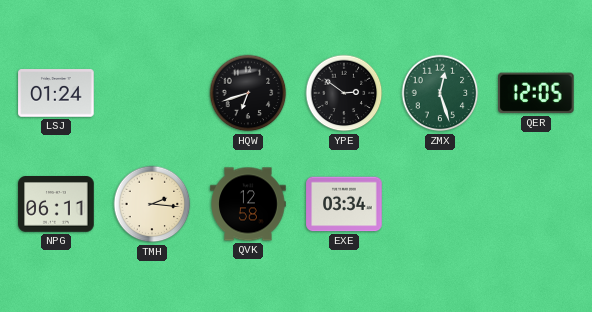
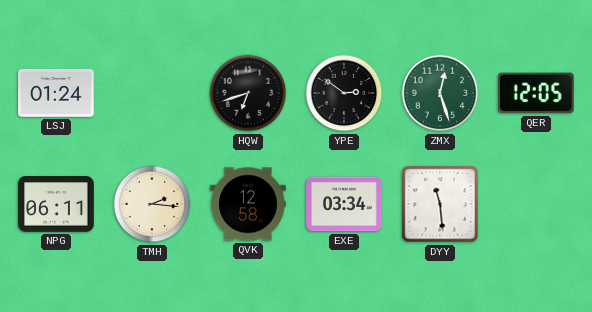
DYY: none -> 11:29
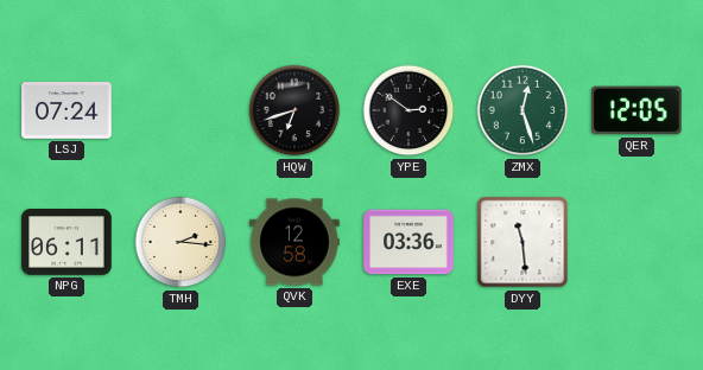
LSJ: 01:24 -> 07:24
EXE: 03:34 -> 03:36
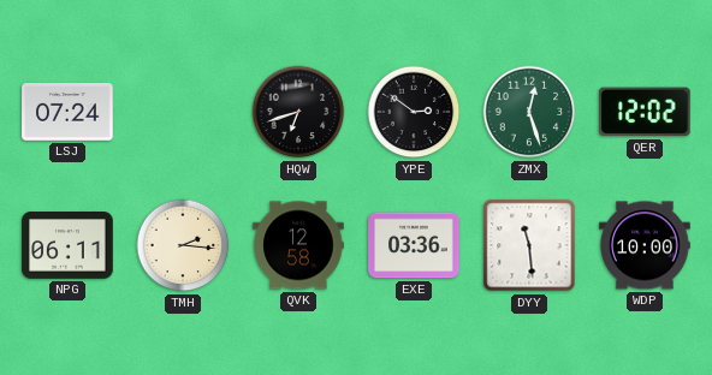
QER: 12:05 -> 12:02
WDP: none -> 10:00
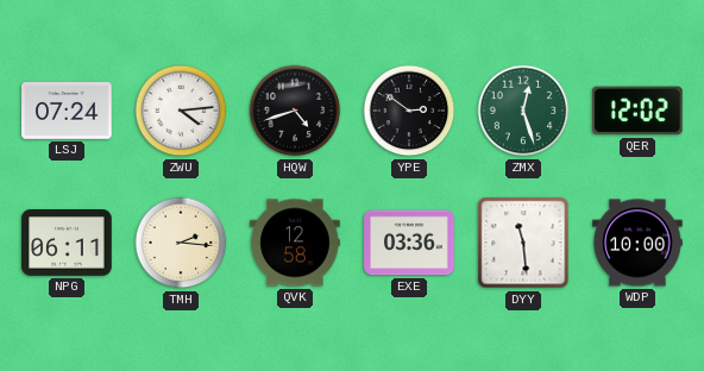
ZWU: none -> 4:14
HQW: 6:42 -> 4:42
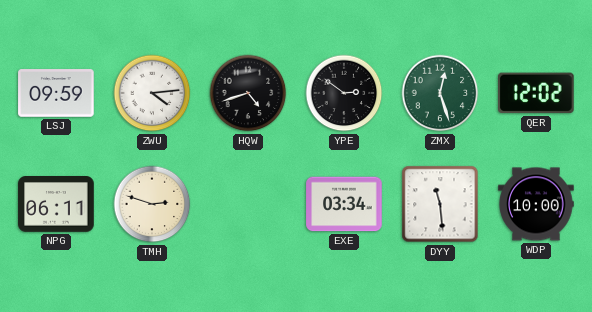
LSJ: 07:24 -> 09:59
TMH: 2:16 -> 2:48
QVK: 12:58 -> none
EXE: 03:36 -> 03:34
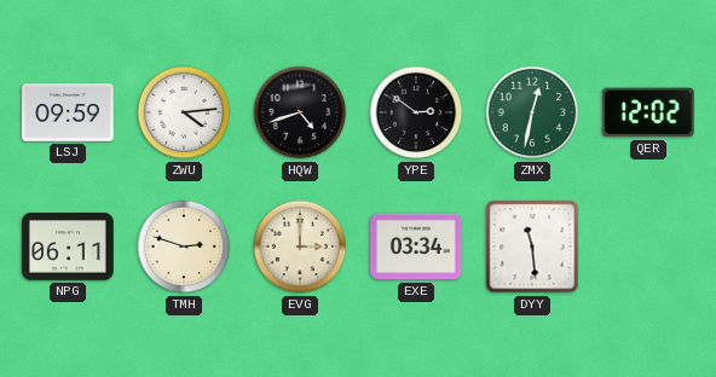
ZMX: 12:27 -> 12:32
EVG: none -> 3:00
WDP: 10:00 -> none
